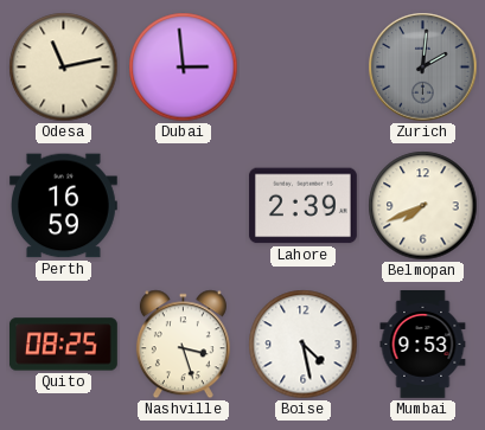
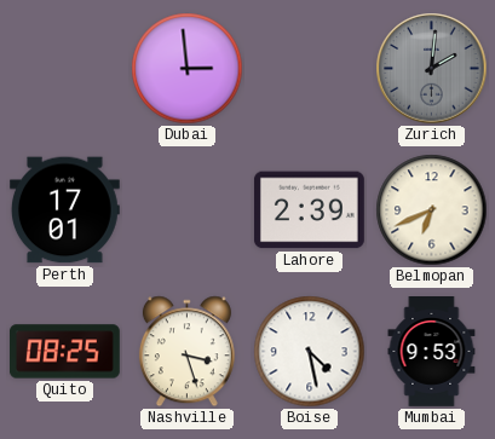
Odesa: 11:13 -> none
Perth: 16:59 -> 17:01
Belmopan: 7:41 -> 6:41
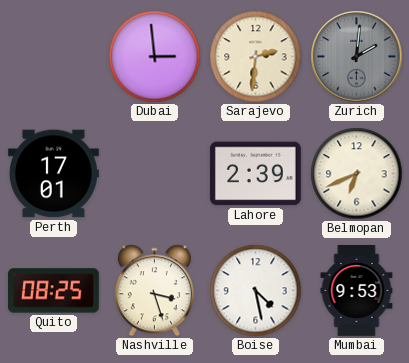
Sarajevo: none -> 2:31
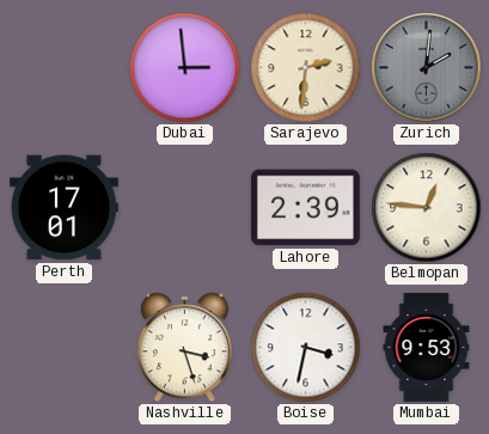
Belmopan: 6:41 -> 12:46
Quito: 08:25 -> none
Boise: 4:28 -> 3:32
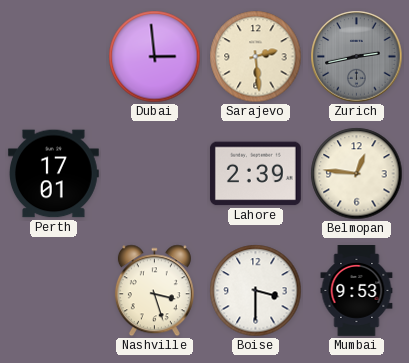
Sarajevo: 2:31 -> 2:29
Zurich: 2:01 -> 2:43
Boise: 3:32 -> 3:30
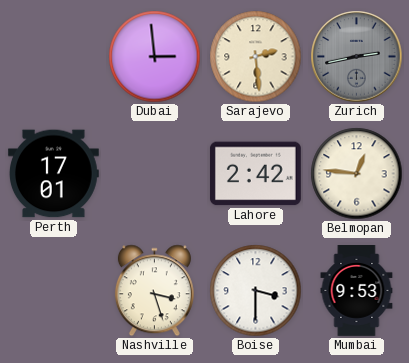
Lahore: 2:39 -> 2:42
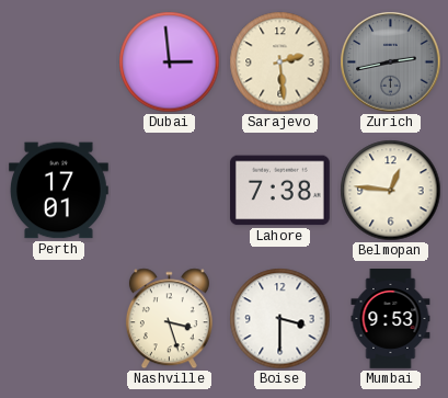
Lahore: 2:42 -> 7:38
